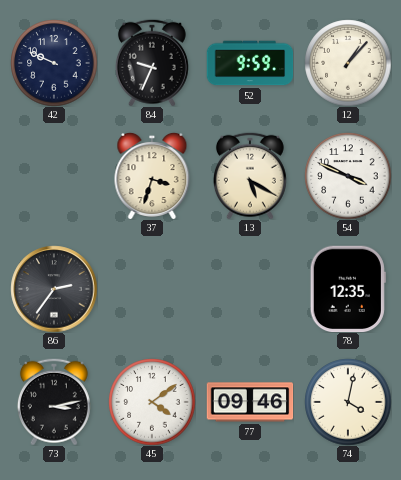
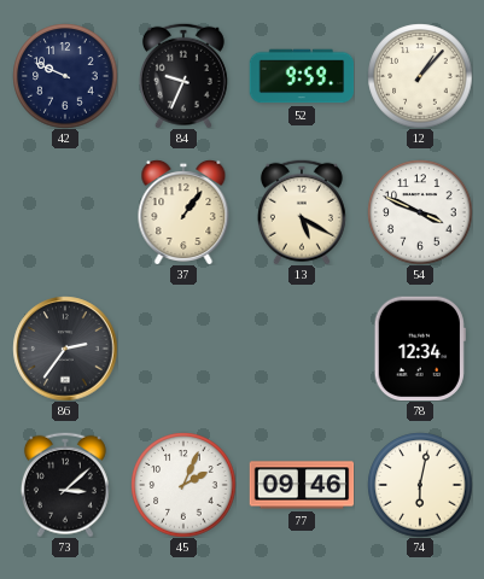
37: 3:33 -> 1:06
78: 12:35 -> 12:34
73: 3:13 -> 3:08
45: 4:09 -> 2:04
74: 4:02 -> 6:02
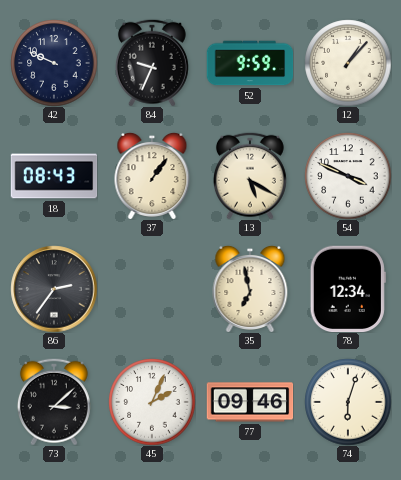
18: none -> 08:43
35: none -> 6:58
74: 6:02 -> 6:03
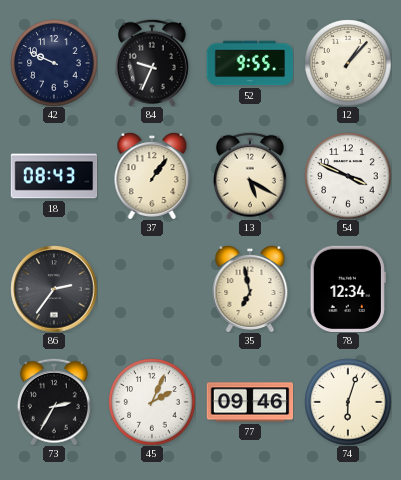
52: 9:59 -> 9:55
73: 3:08 -> 2:35
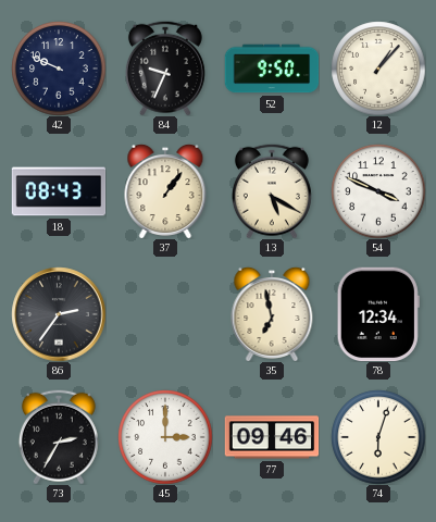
52: 9:55 -> 9:50
45: 2:04 -> 3:00
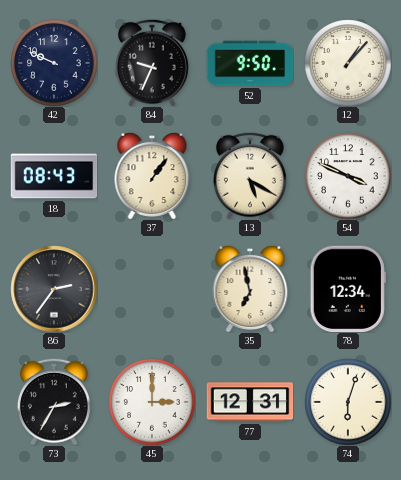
77: 09:46 -> 12:31
